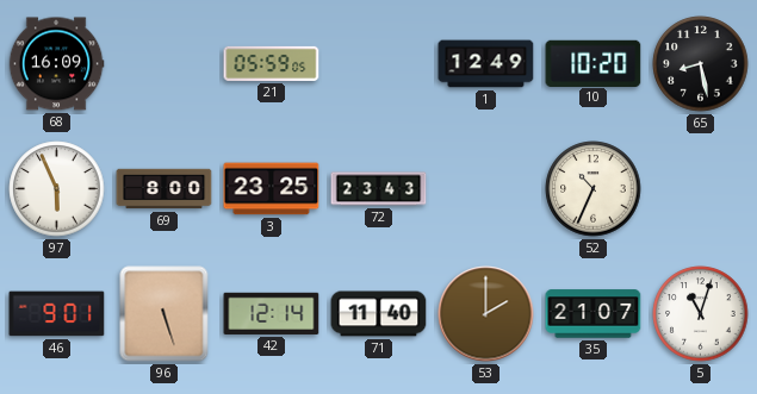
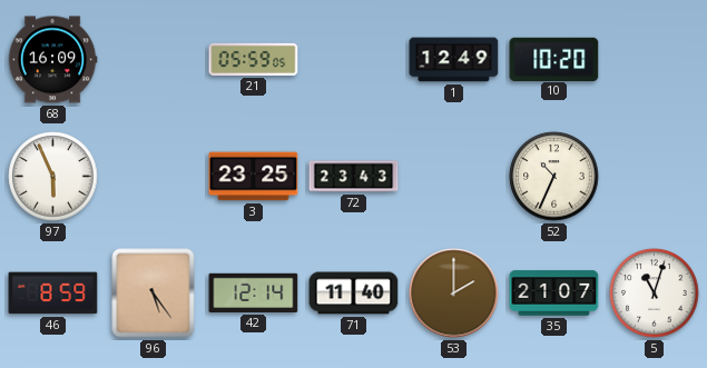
65: 8:28 -> none
69: 8:00 -> none
46: 9:01 -> 8:59
96: 5:27 -> 5:24
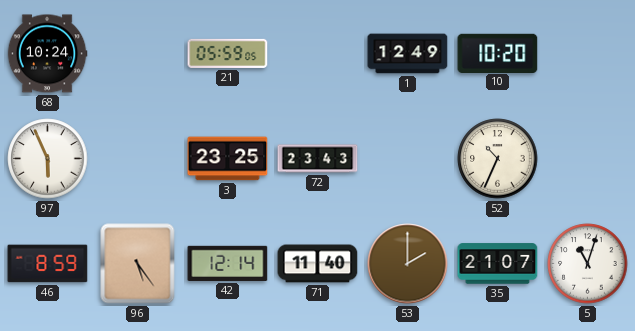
68: 16:09 -> 10:24
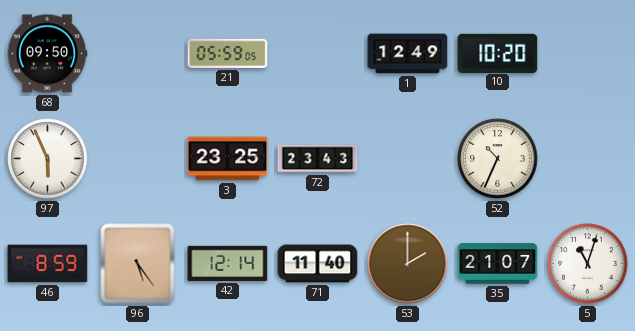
68: 10:24 -> 09:50
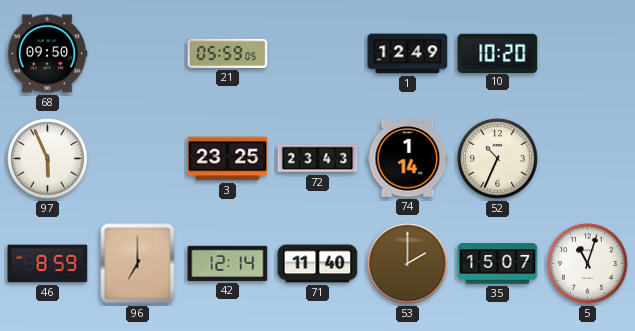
74: none -> 1:14
96: 5:24 -> 7:00
35: 21:07 -> 15:07
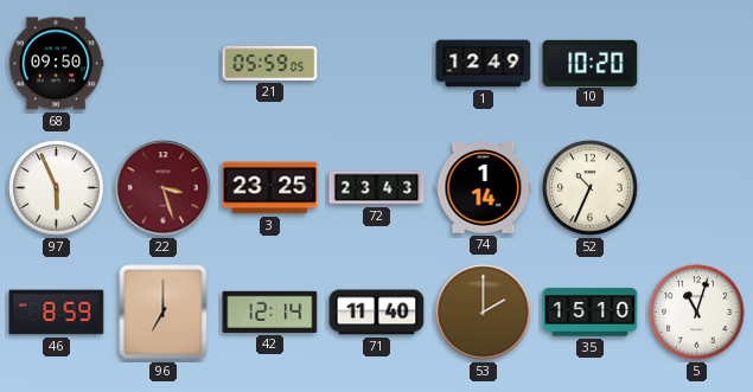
22: none -> 3:27
35: 15:07 -> 15:10
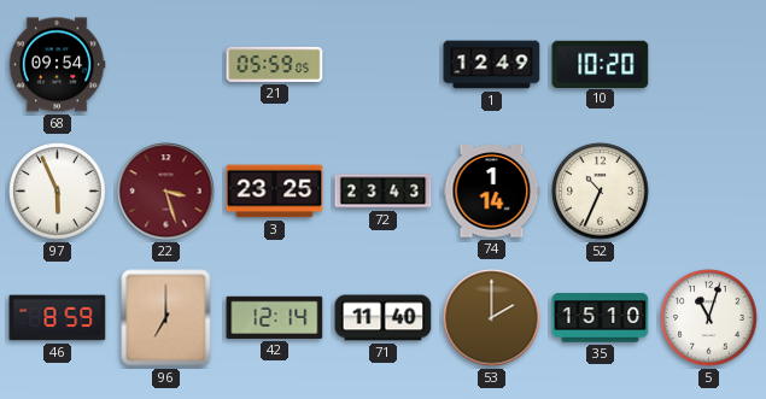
68: 09:50 -> 09:54
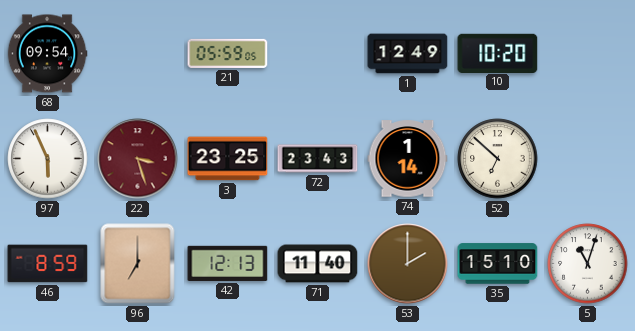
52: 10:34 -> 6:52
42: 12:14 -> 12:13
